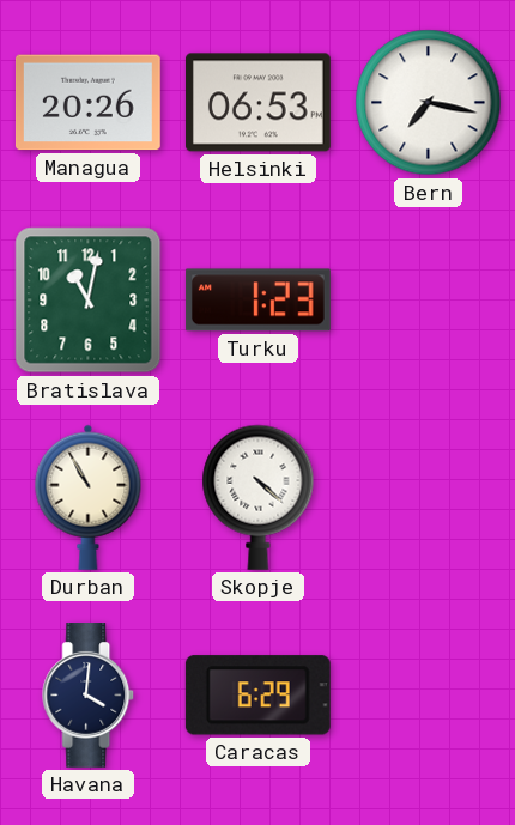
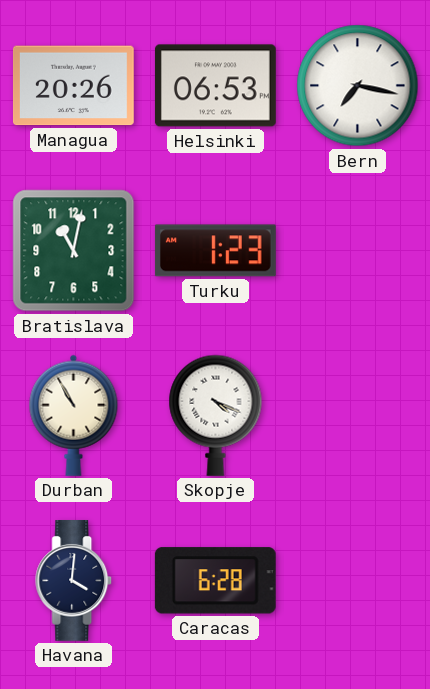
Skopje: 4:22 -> 4:19
Caracas: 6:29 -> 6:28
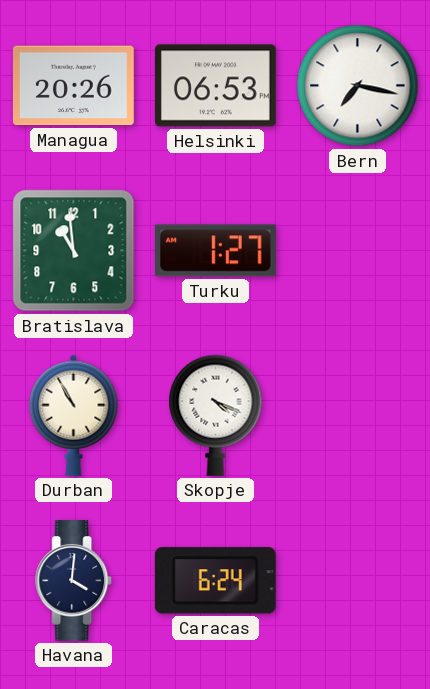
Bratislava: 11:02 -> 10:59
Turku: 1:23 -> 1:27
Caracas: 6:28 -> 6:24
